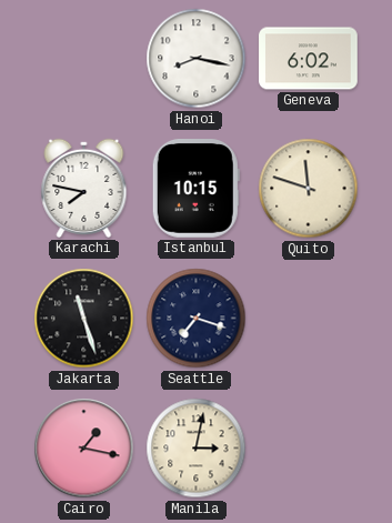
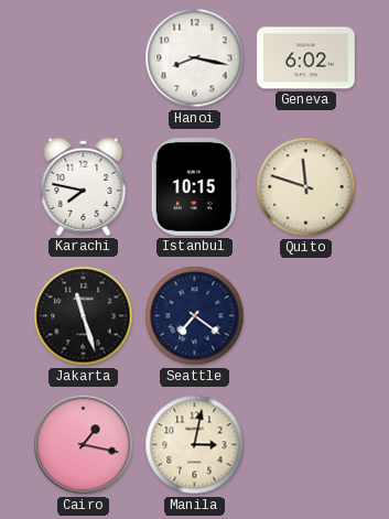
Seattle: 7:18 -> 7:21
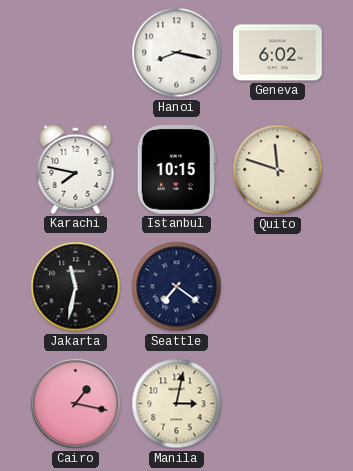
Jakarta: 11:27 -> 11:32
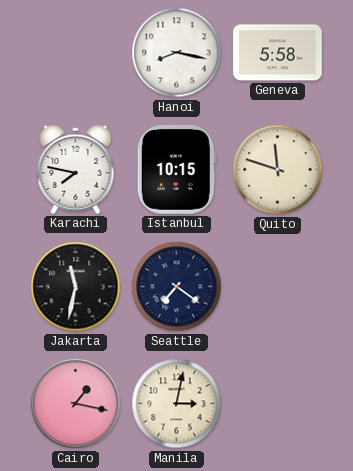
Geneva: 6:02 -> 5:58
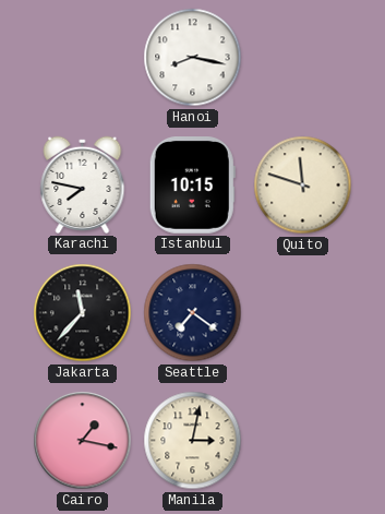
Geneva: 5:58 -> none
Jakarta: 11:32 -> 11:37
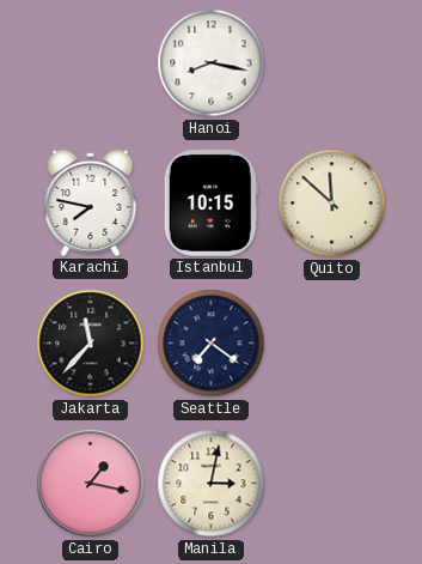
Quito: 11:48 -> 11:52
